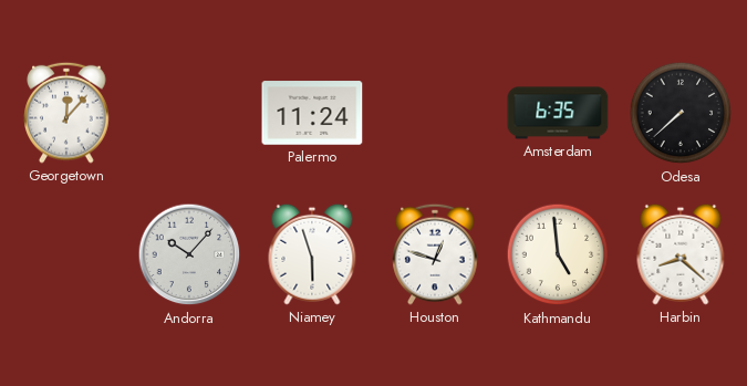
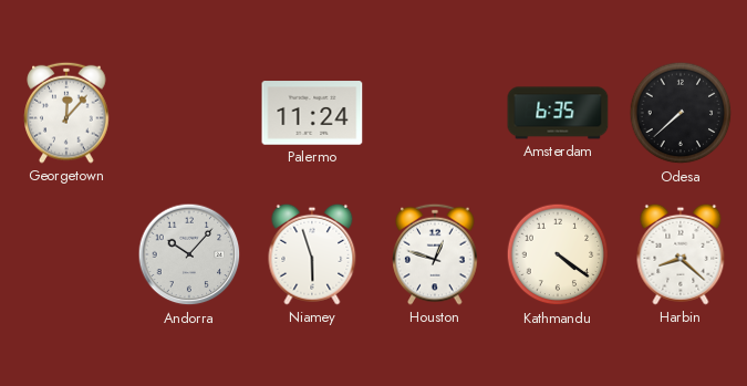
Kathmandu: 4:59 -> 4:21
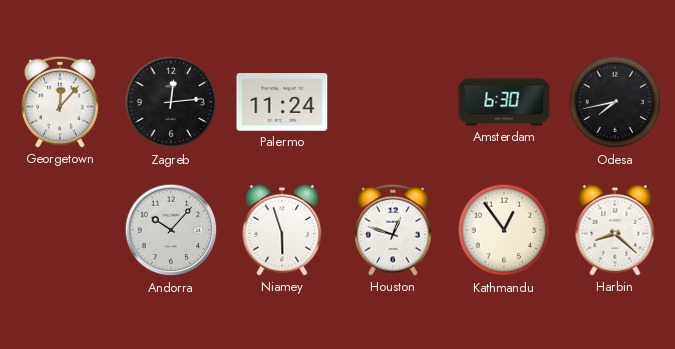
Zagreb: none -> 12:14
Amsterdam: 6:35 -> 6:30
Odesa: 7:38 -> 7:43
Kathmandu: 4:21 -> 12:54
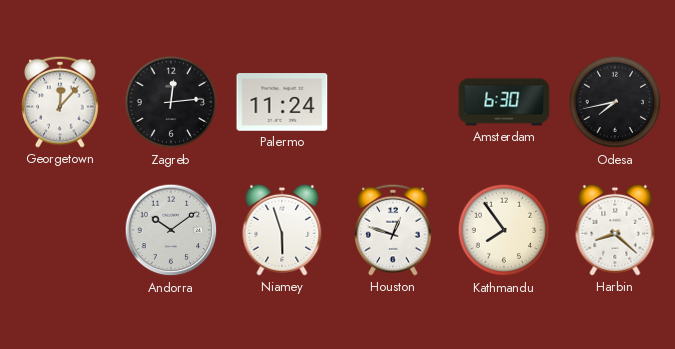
Andorra: 10:07 -> 10:09
Kathmandu: 12:54 -> 7:54
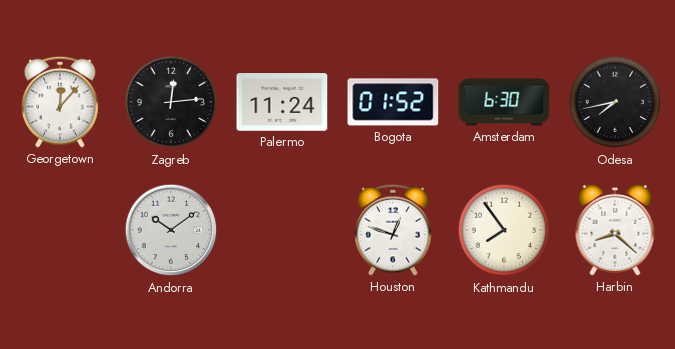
Bogota: none -> 01:52
Niamey: 5:57 -> none
